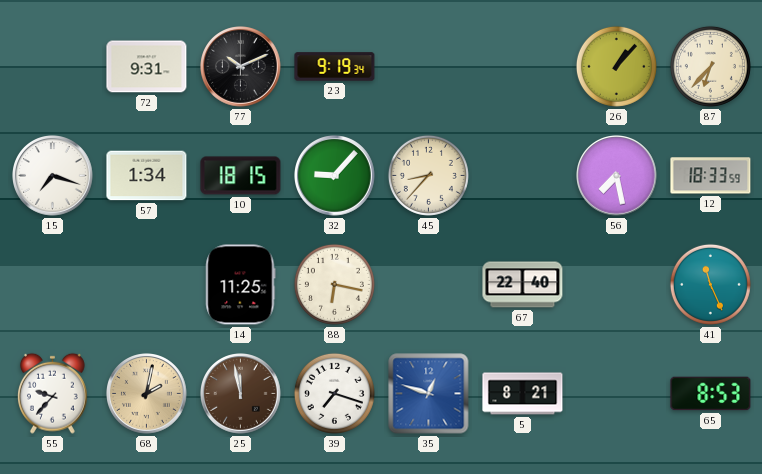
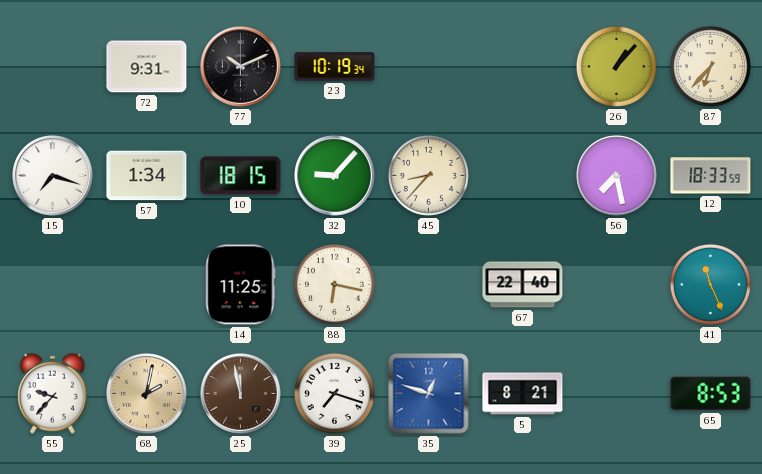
23: 9:19 -> 10:19
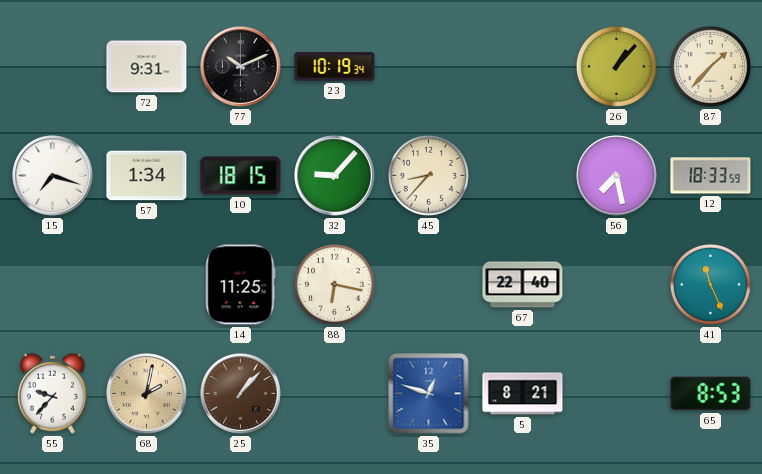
87: 6:37 -> 1:37
25: 11:58 -> 1:07
39: 7:18 -> none
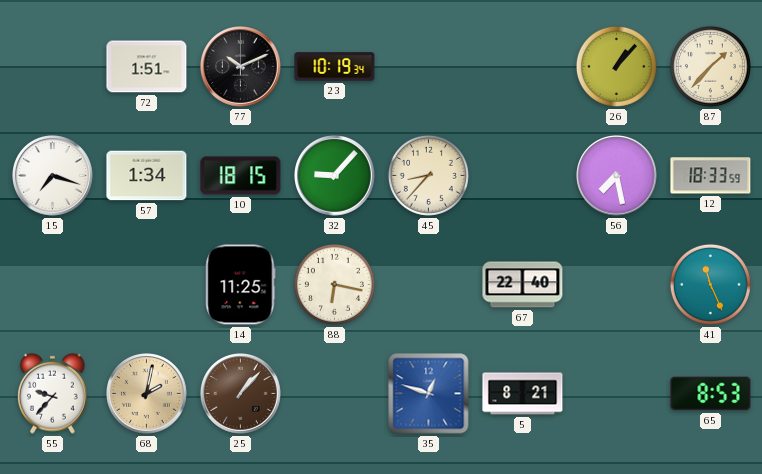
72: 9:31 -> 1:51
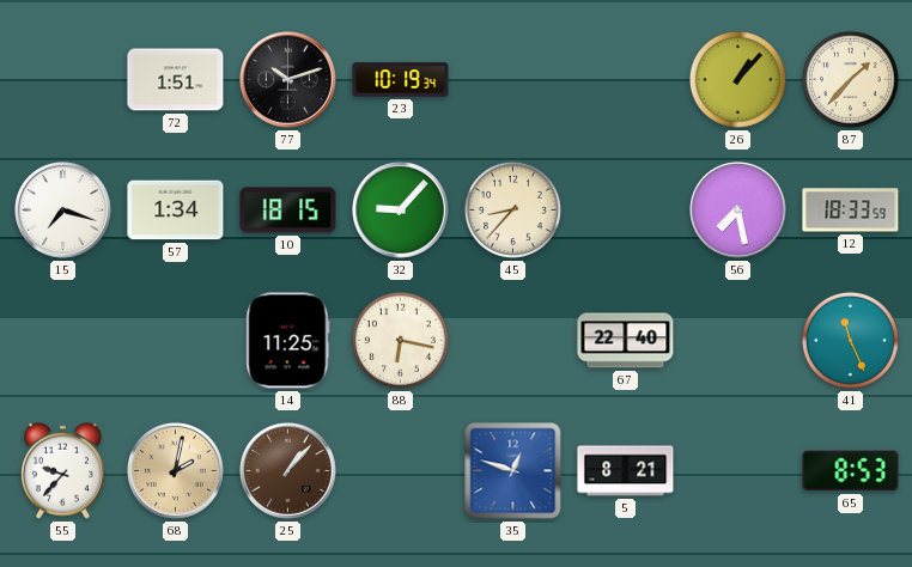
77: 10:11 -> 10:12
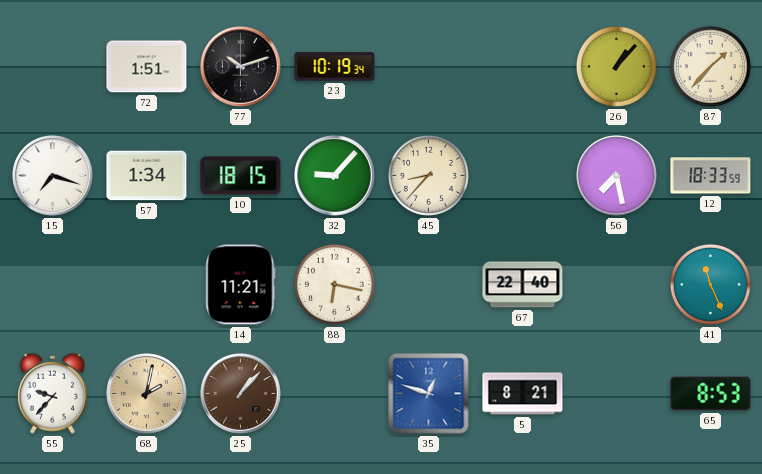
14: 11:25 -> 11:21
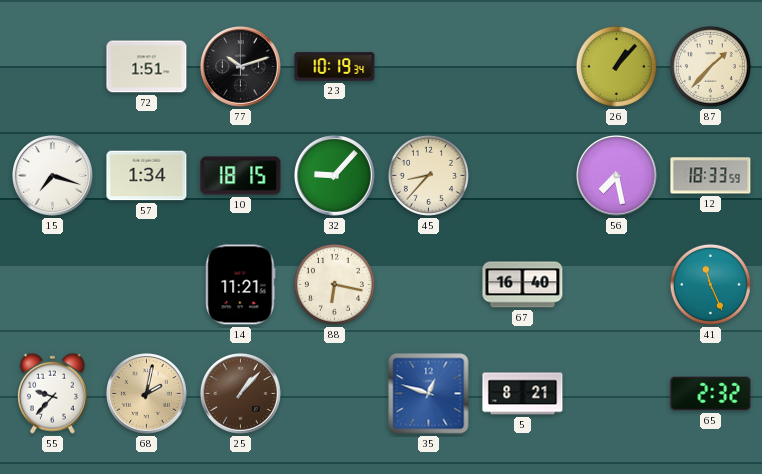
67: 22:40 -> 16:40
65: 8:53 -> 2:32
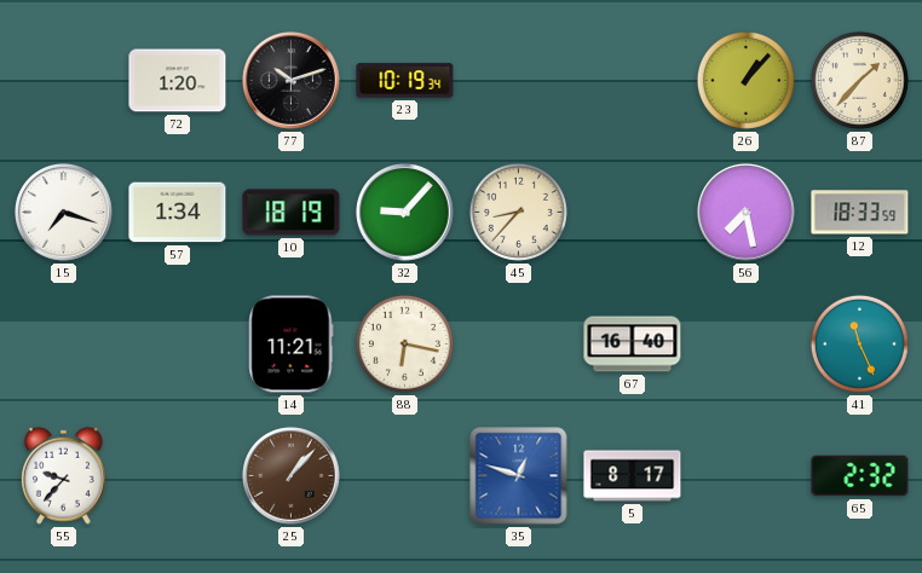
72: 1:51 -> 1:20
10: 18:15 -> 18:19
68: 2:02 -> none
5: 8:21 -> 8:17
